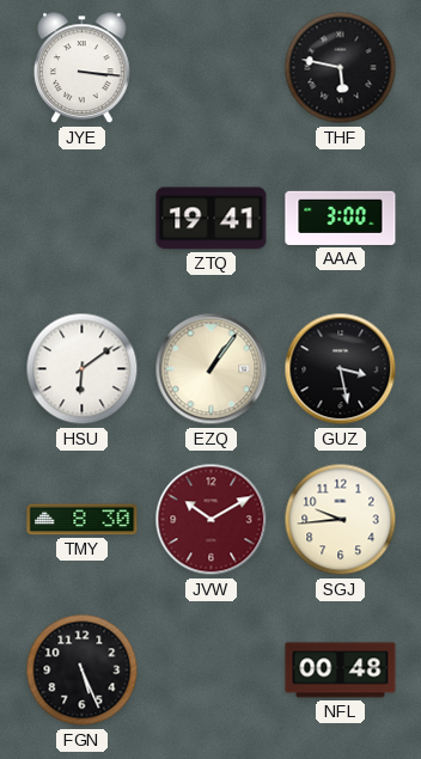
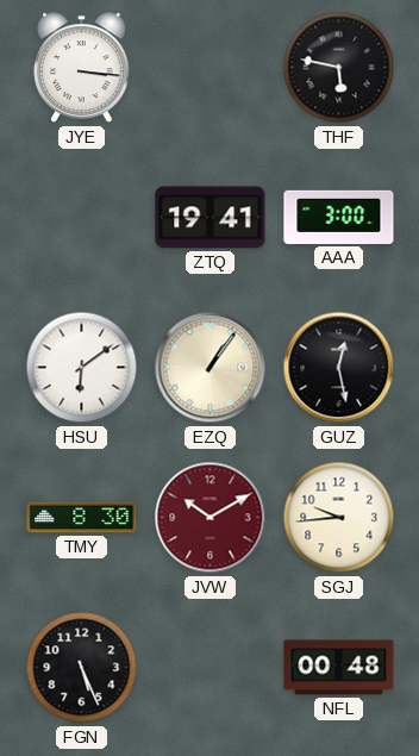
GUZ: 3:28 -> 12:28
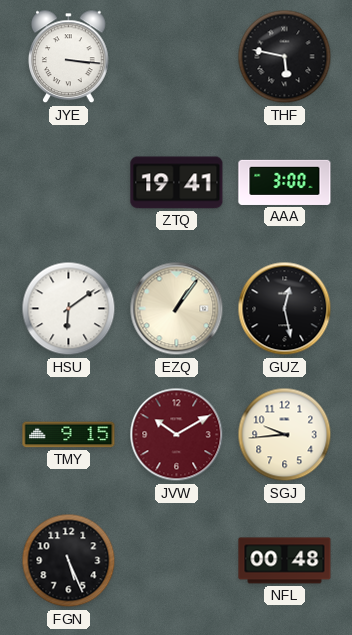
TMY: 8:30 -> 9:15
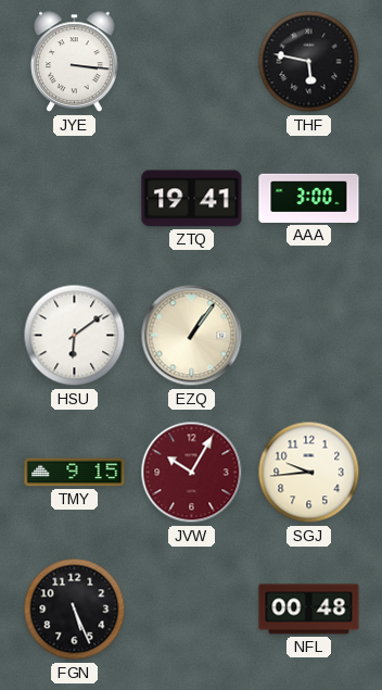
GUZ: 12:28 -> none
JVW: 10:10 -> 10:05
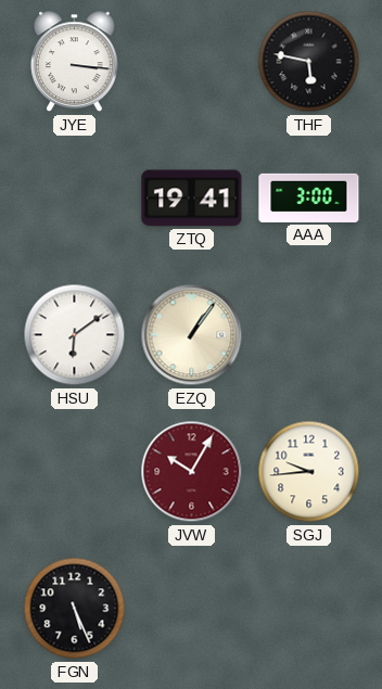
TMY: 9:15 -> none
NFL: 00:48 -> none
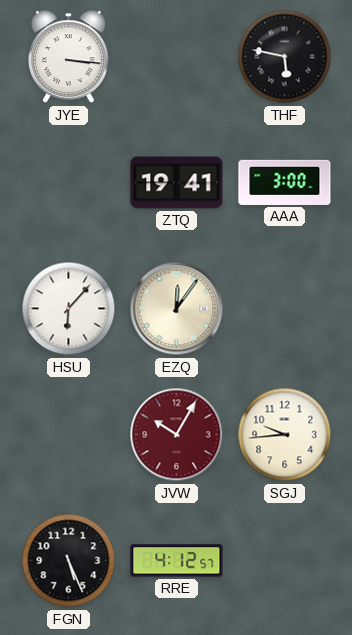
HSU: 6:09 -> 6:07
EZQ: 1:06 -> 12:06
RRE: none -> 4:12
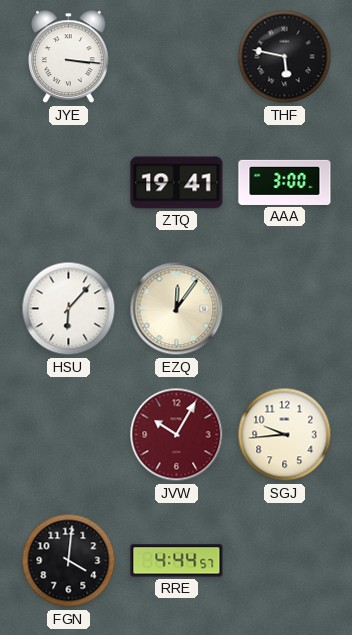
FGN: 5:26 -> 4:01
RRE: 4:12 -> 4:44
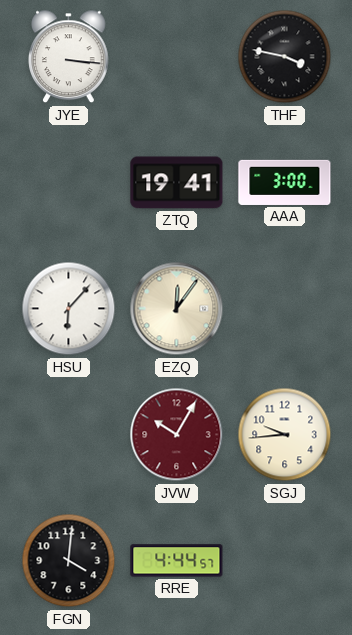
THF: 5:47 -> 3:47
